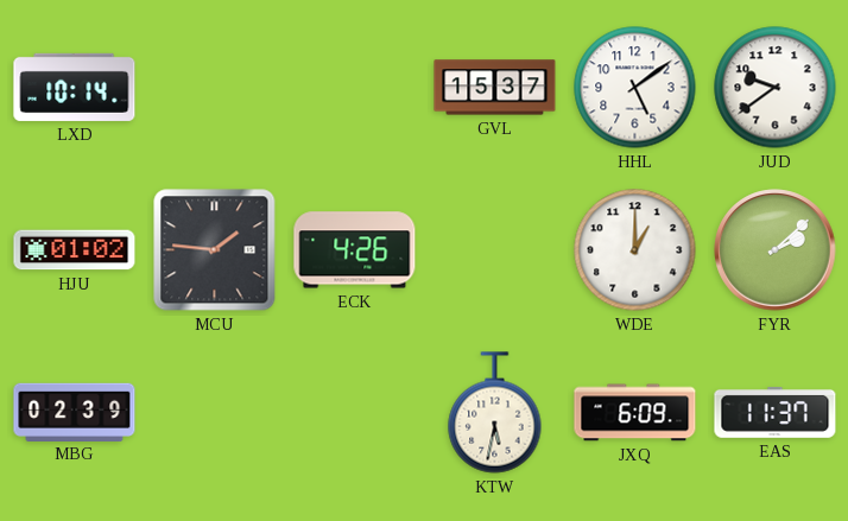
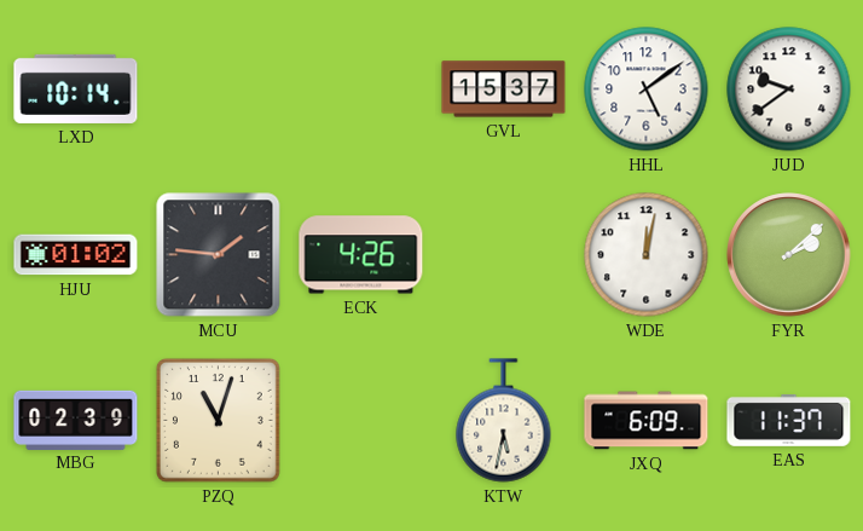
WDE: 1:00 -> 12:02
PZQ: none -> 11:03
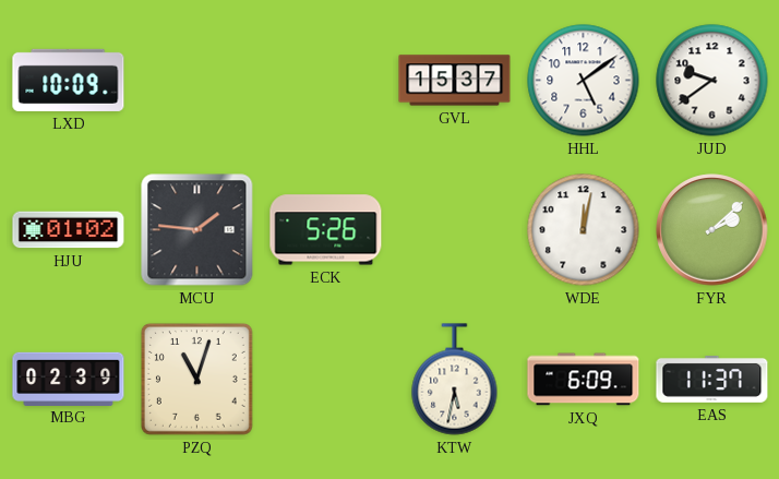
LXD: 10:14 -> 10:09
ECK: 4:26 -> 5:26
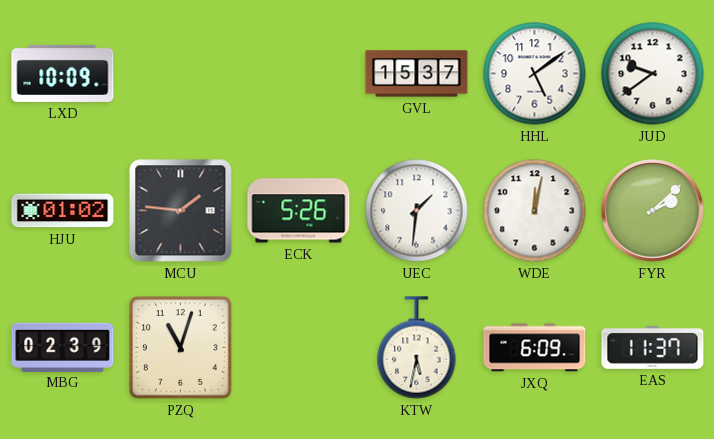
UEC: none -> 1:31
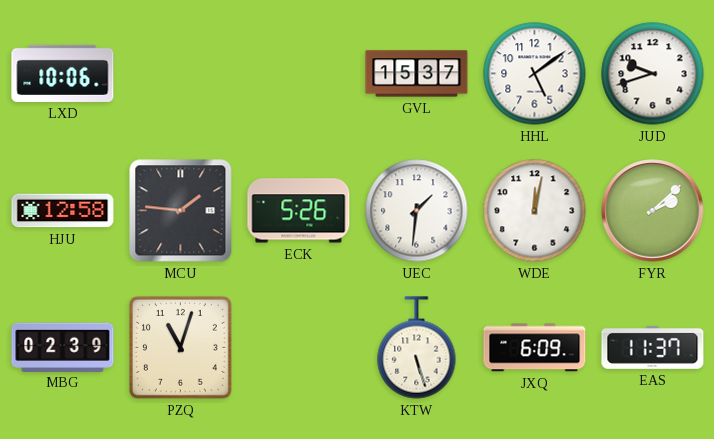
LXD: 10:09 -> 10:06
JUD: 9:39 -> 9:42
HJU: 01:02 -> 12:58
KTW: 5:32 -> 5:27
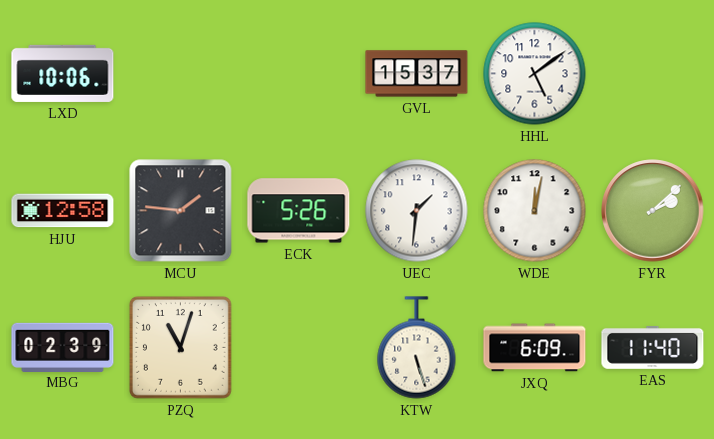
JUD: 9:42 -> none
EAS: 11:37 -> 11:40
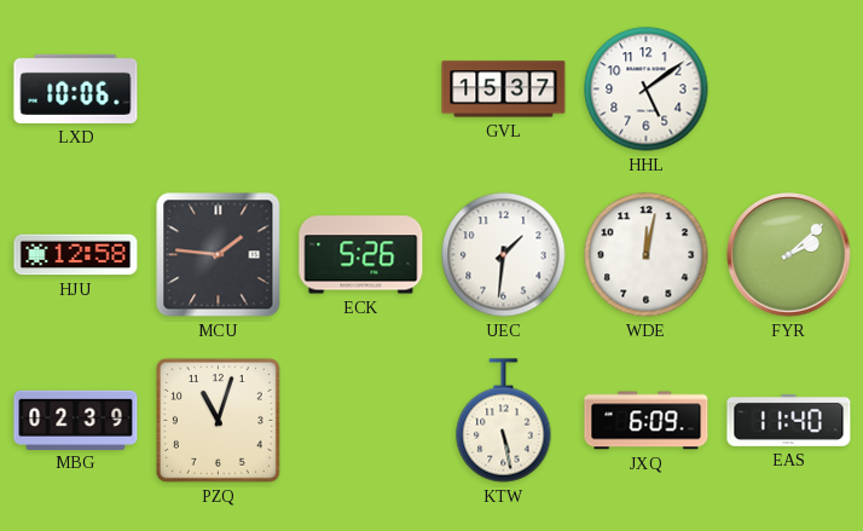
KTW: 5:27 -> 5:28
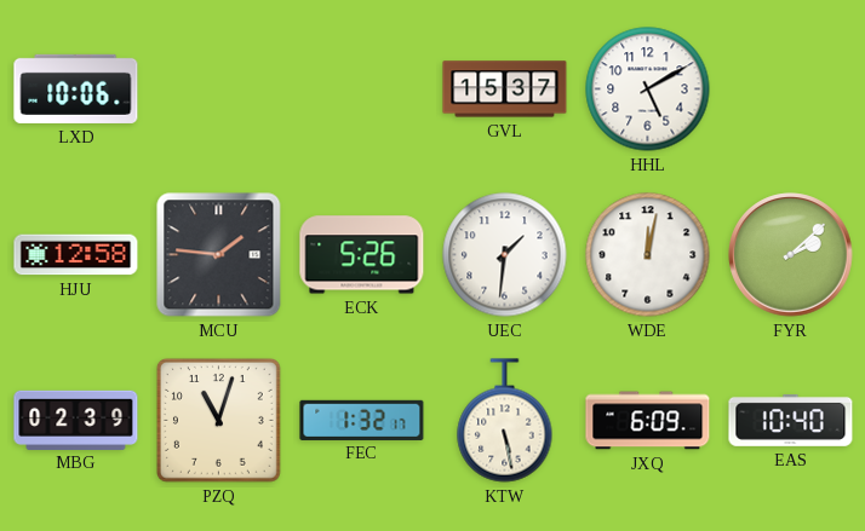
HHL: 5:09 -> 5:10
FEC: none -> 1:32
EAS: 11:40 -> 10:40
